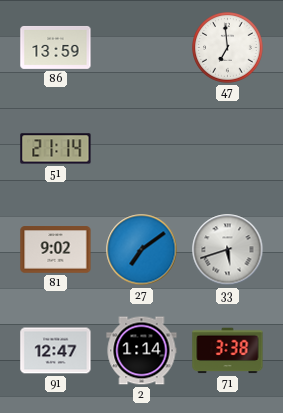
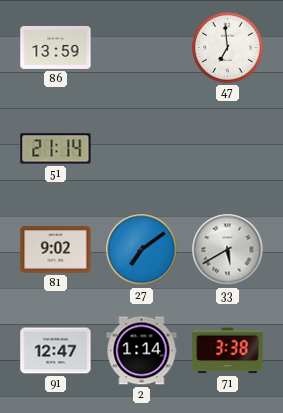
33: 5:42 -> 5:40
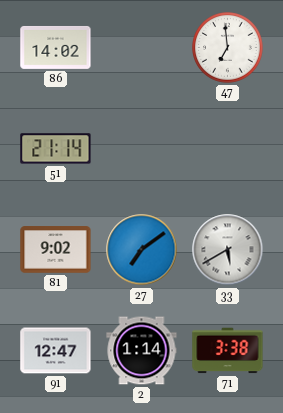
86: 13:59 -> 14:02
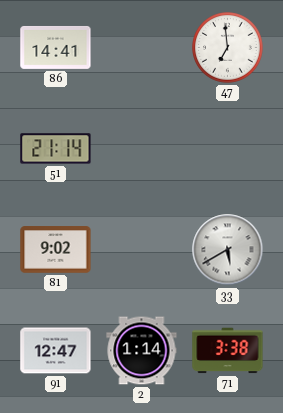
86: 14:02 -> 14:41
27: 7:09 -> none
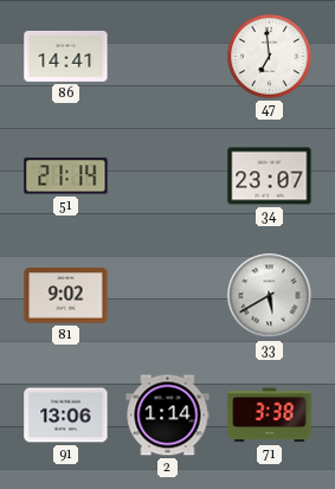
34: none -> 23:07
91: 12:47 -> 13:06
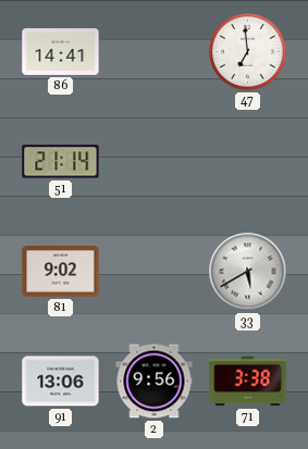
34: 23:07 -> none
2: 1:14 -> 9:56
